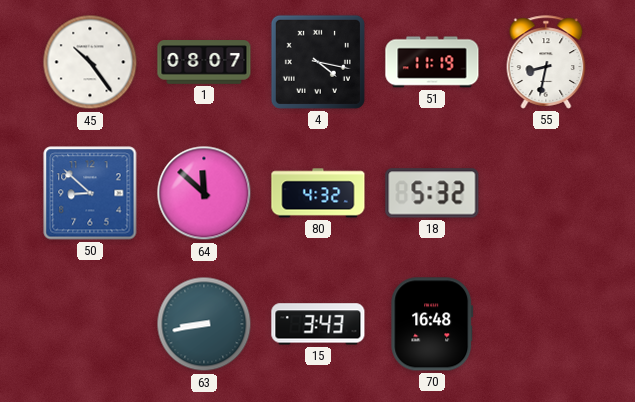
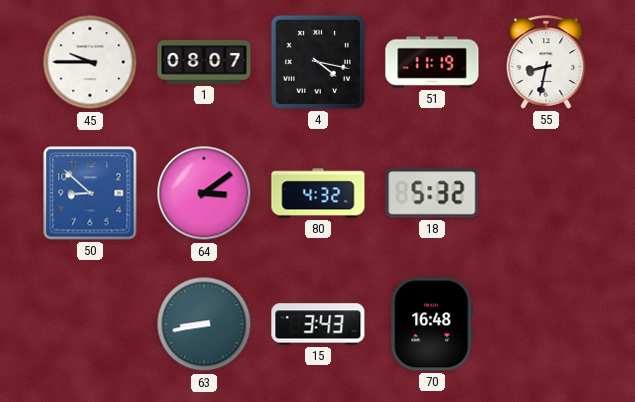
45: 10:24 -> 9:45
64: 11:52 -> 3:09
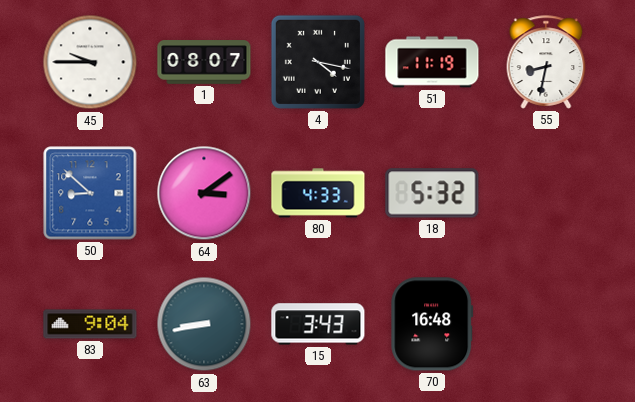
80: 4:32 -> 4:33
83: none -> 9:04
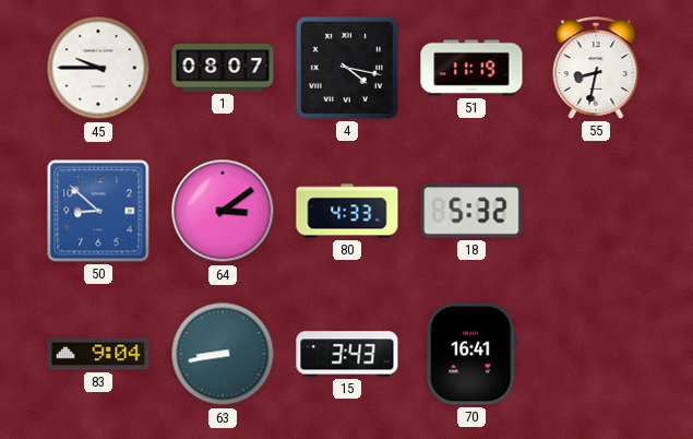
70: 16:48 -> 16:41
